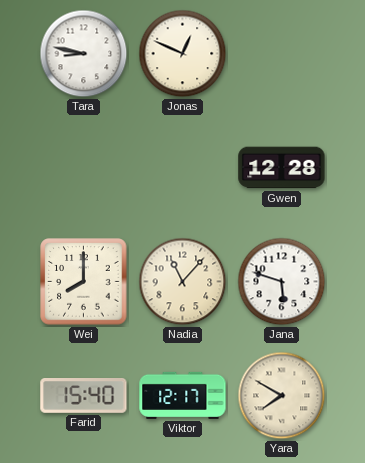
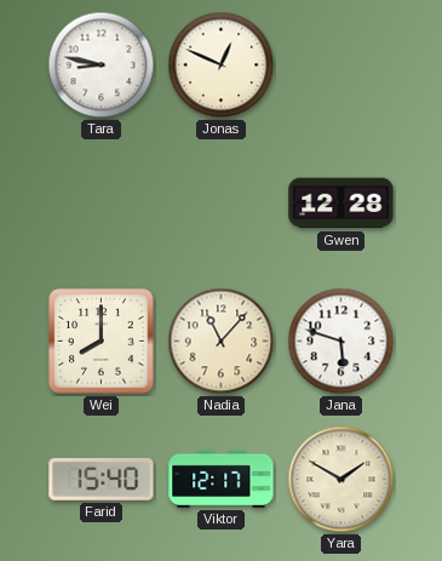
Yara: 7:50 -> 1:50
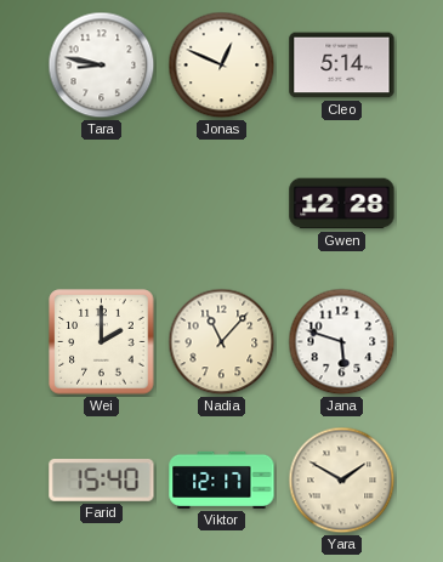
Cleo: none -> 5:14
Wei: 8:00 -> 2:00
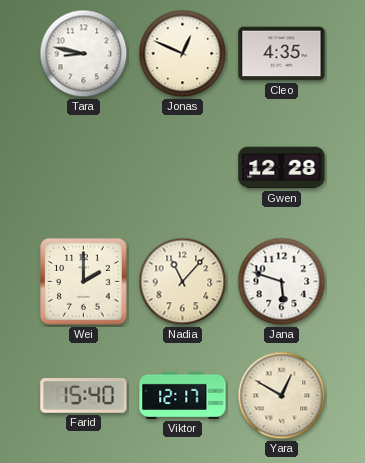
Cleo: 5:14 -> 4:35
Yara: 1:50 -> 12:50
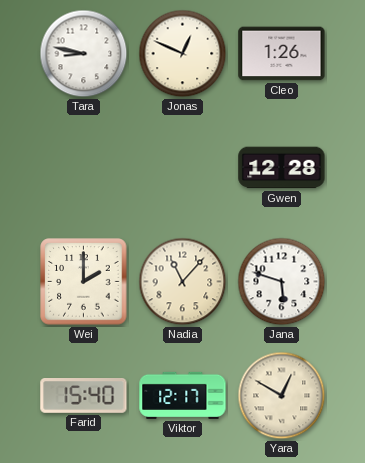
Cleo: 4:35 -> 1:26
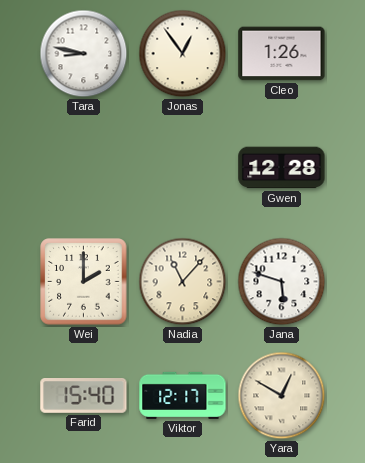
Jonas: 12:49 -> 12:54
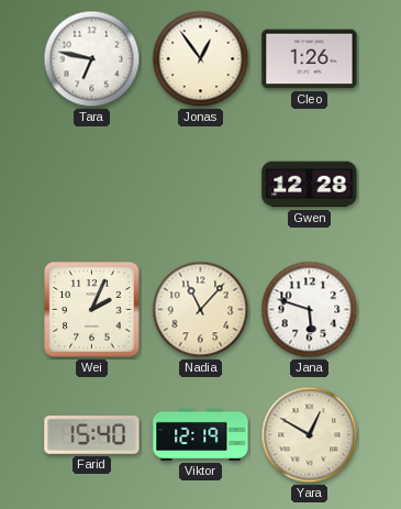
Tara: 8:47 -> 6:47
Wei: 2:00 -> 2:04
Viktor: 12:17 -> 12:19
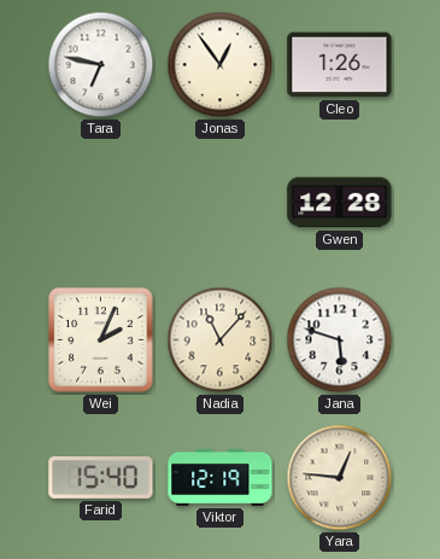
Yara: 12:50 -> 12:46
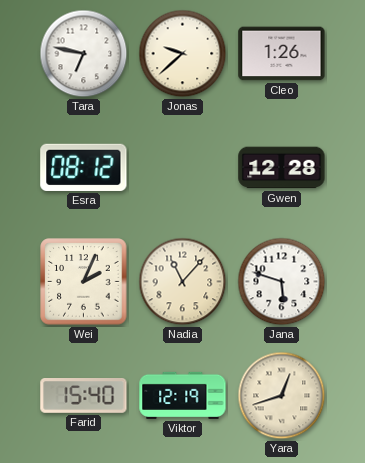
Jonas: 12:54 -> 9:38
Esra: none -> 08:12
Yara: 12:46 -> 12:42
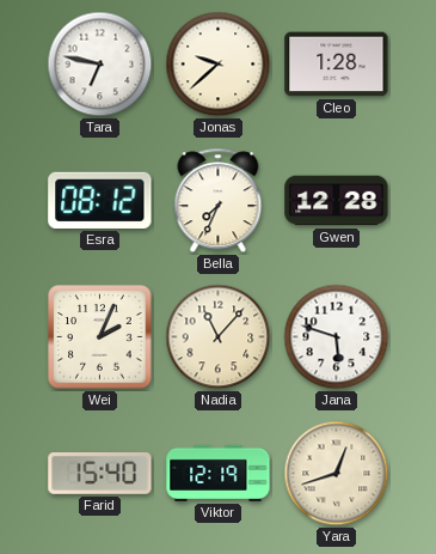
Cleo: 1:26 -> 1:28
Bella: none -> 7:34
